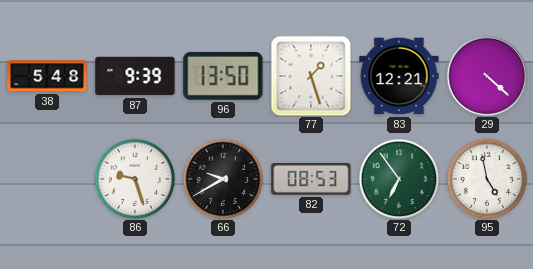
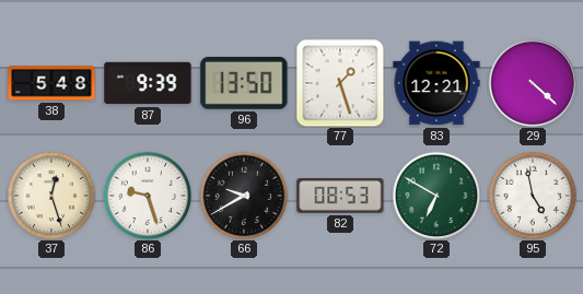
37: none -> 12:27
72: 6:54 -> 6:50
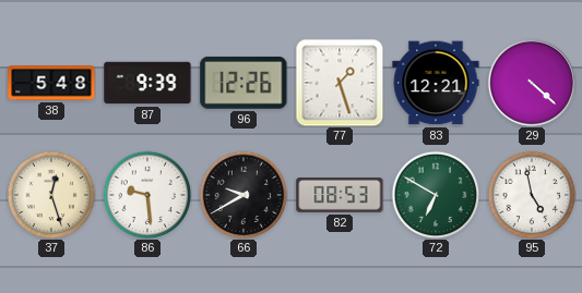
96: 13:50 -> 12:26
86: 9:27 -> 9:29
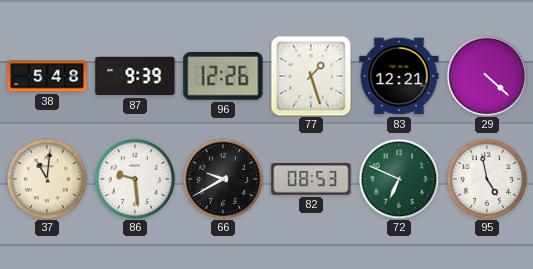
37: 12:27 -> 11:01
72: 6:50 -> 6:49
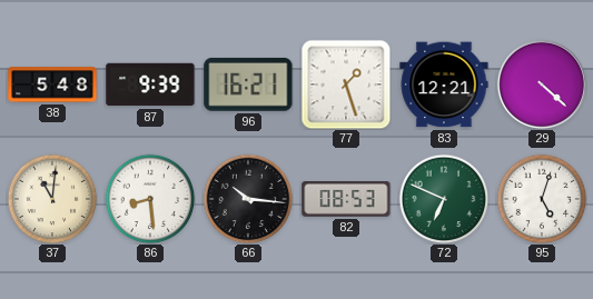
96: 12:26 -> 16:21
86: 9:29 -> 8:29
66: 9:40 -> 10:16
95: 4:58 -> 5:03
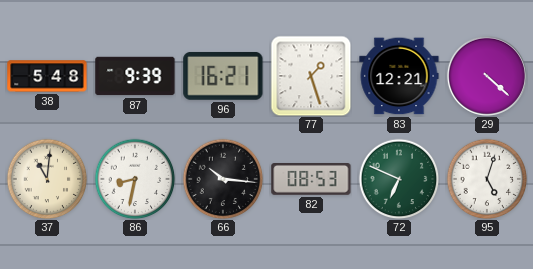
86: 8:29 -> 8:32
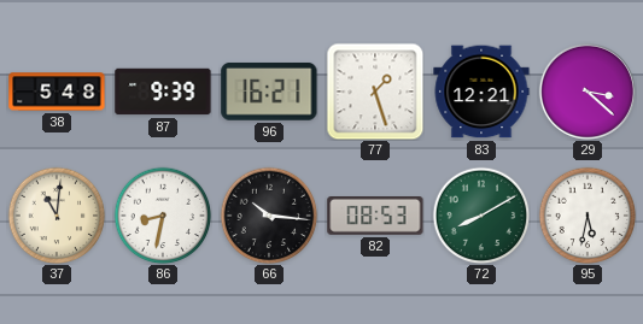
29: 4:22 -> 3:22
72: 6:49 -> 8:10
95: 5:03 -> 5:32
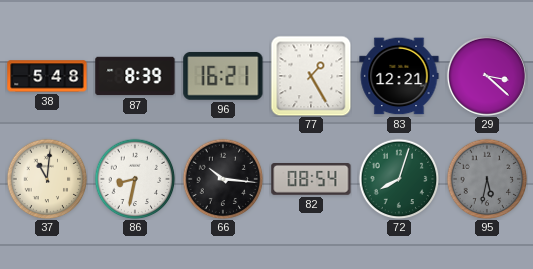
87: 9:39 -> 8:39
77: 1:27 -> 1:25
82: 08:53 -> 08:54
72: 8:10 -> 8:03
95 dial: white -> grey
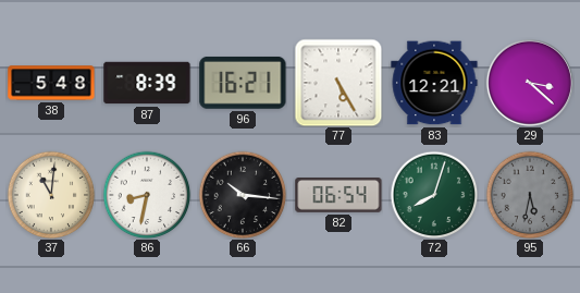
77: 1:25 -> 5:25
82: 08:54 -> 06:54
